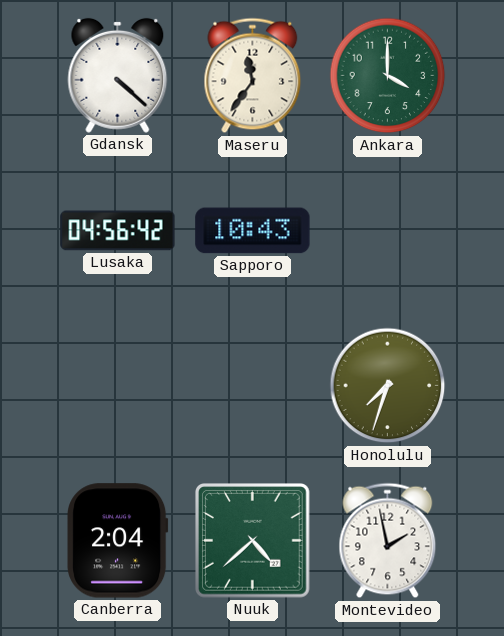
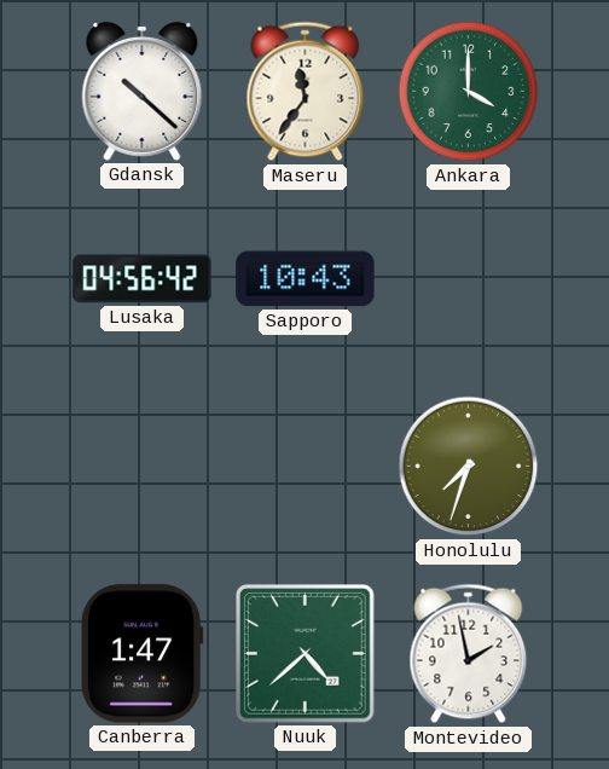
Gdansk: 4:22 -> 10:22
Canberra: 2:04 -> 1:47
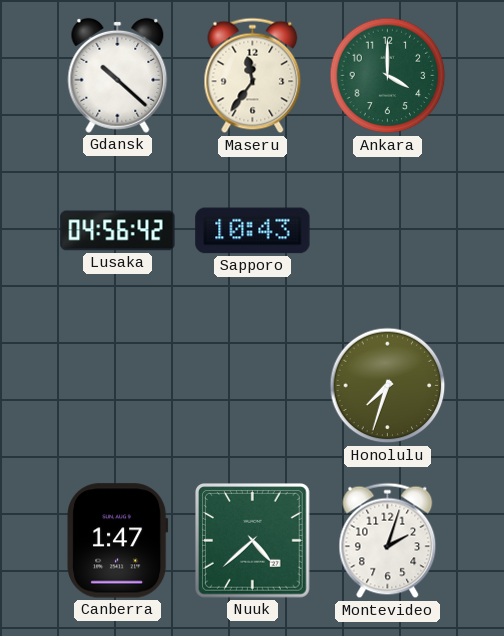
Montevideo: 1:58 -> 2:03
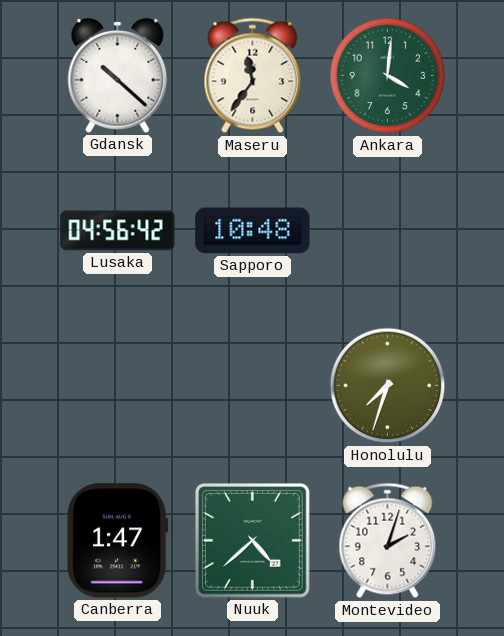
Ankara: 4:00 -> 4:01
Sapporo: 10:43 -> 10:48
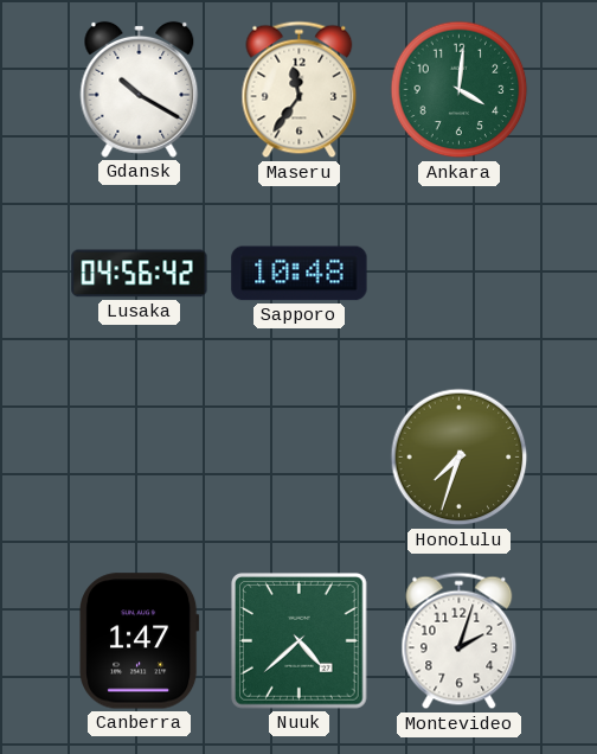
Gdansk: 10:22 -> 10:20
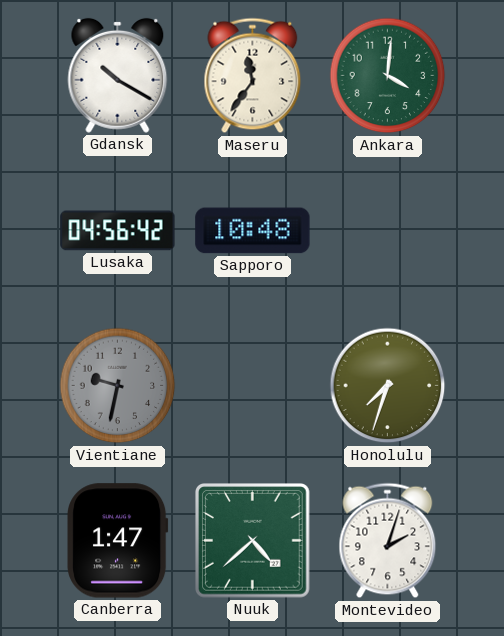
Vientiane: none -> 9:32
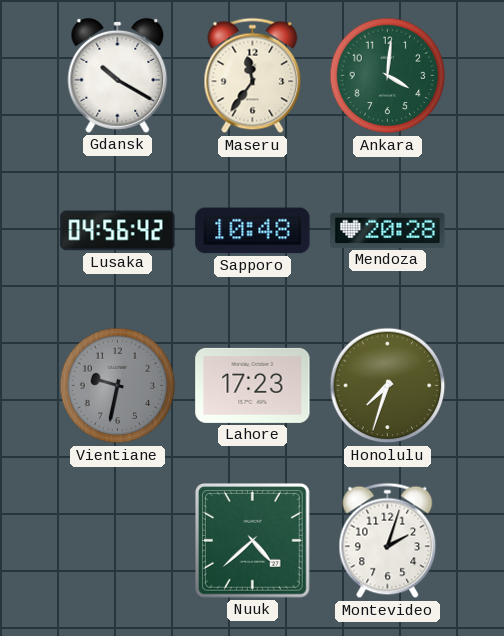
Mendoza: none -> 20:28
Lahore: none -> 17:23
Canberra: 1:47 -> none
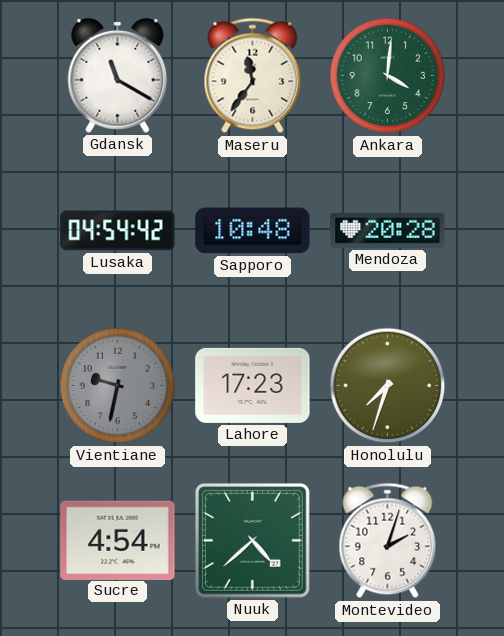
Gdansk: 10:20 -> 11:20
Lusaka: 04:56 -> 04:54
Sucre: none -> 4:54
